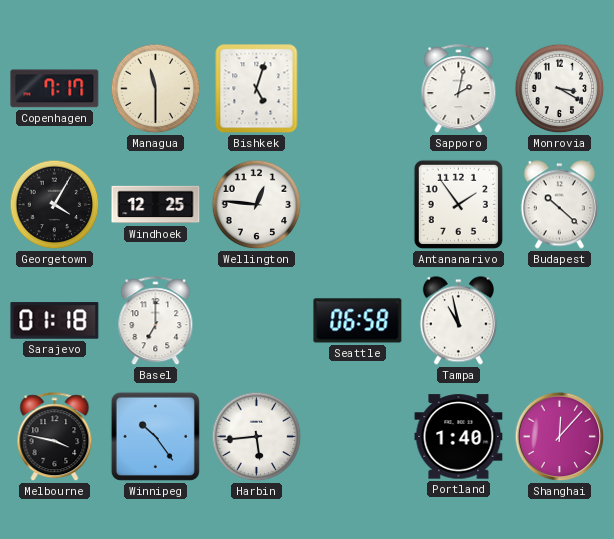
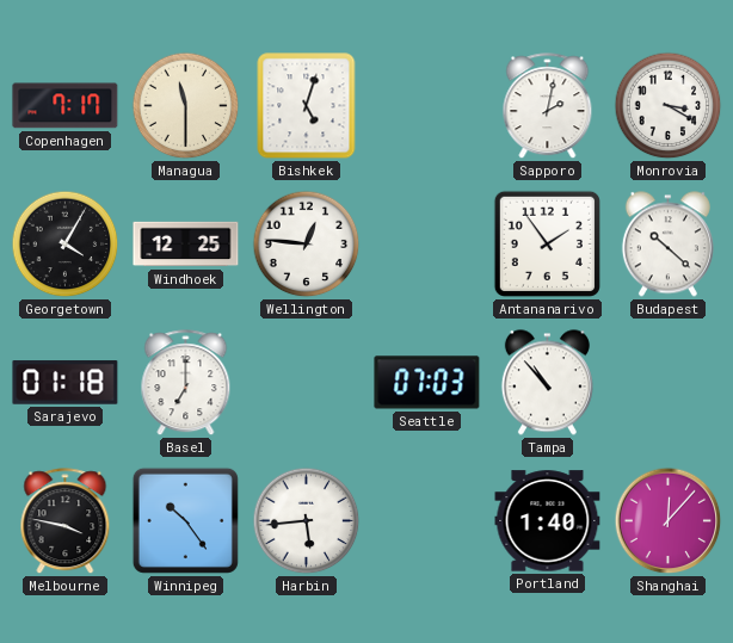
Seattle: 06:58 -> 07:03
Tampa: 10:58 -> 10:53
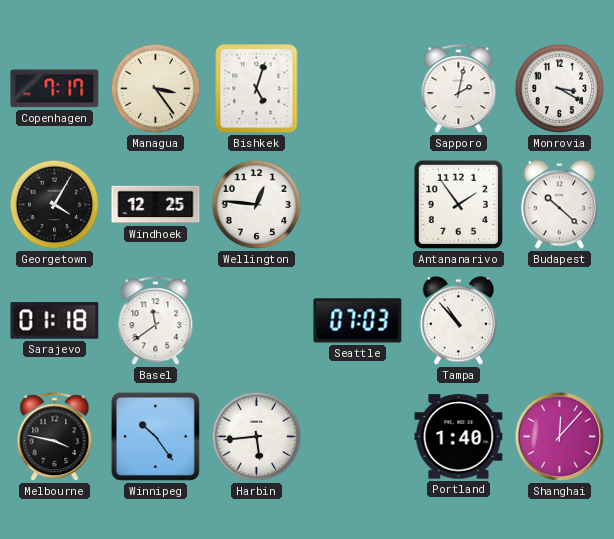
Managua: 11:30 -> 3:24
Basel: 7:00 -> 11:39
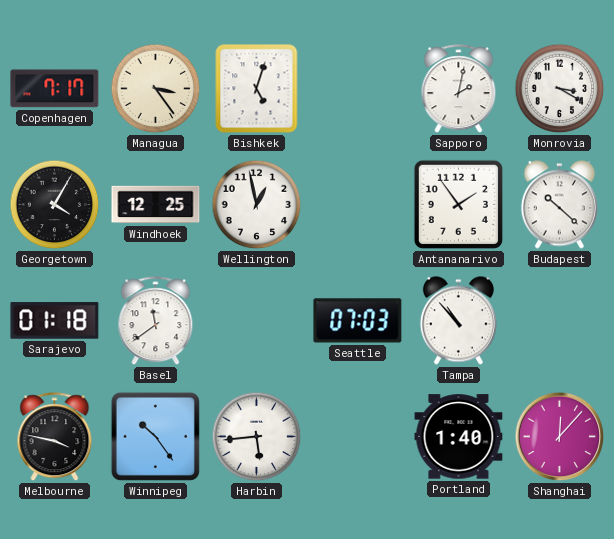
Wellington: 12:46 -> 12:58
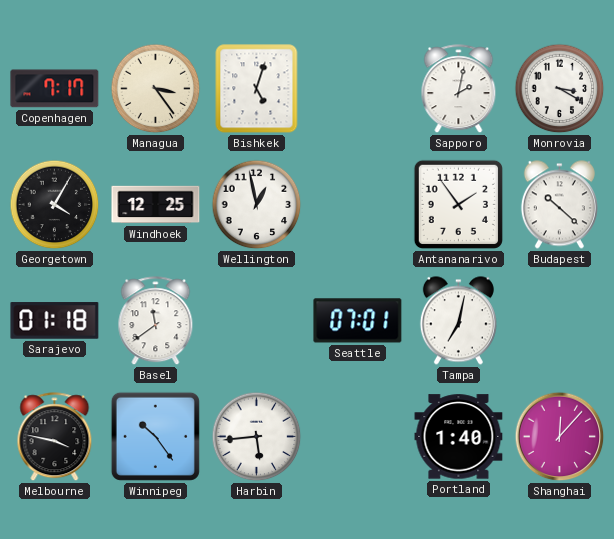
Seattle: 07:03 -> 07:01
Tampa: 10:53 -> 7:02
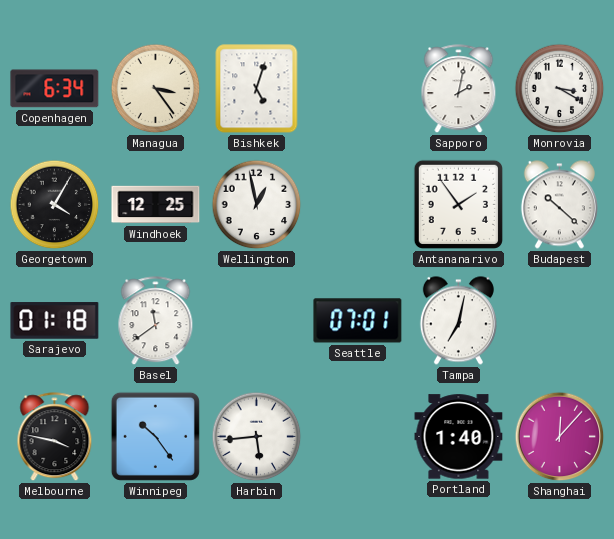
Copenhagen: 7:17 -> 6:34
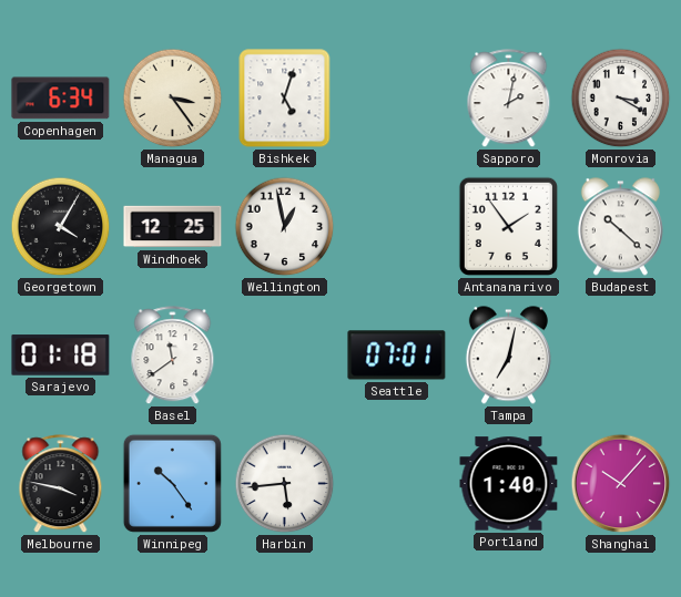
Shanghai: 12:07 -> 10:07
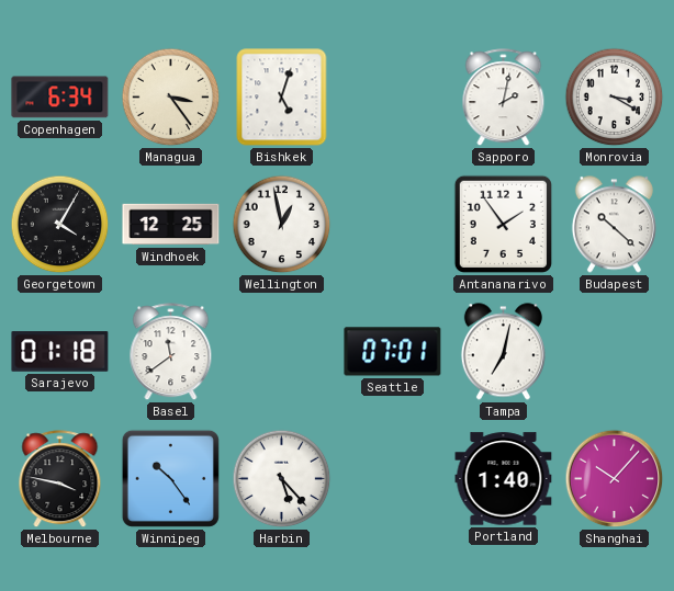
Harbin: 5:44 -> 5:23
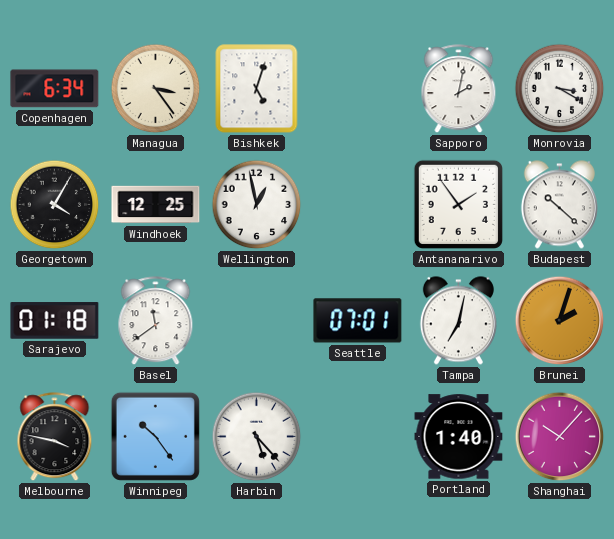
Brunei: none -> 2:03
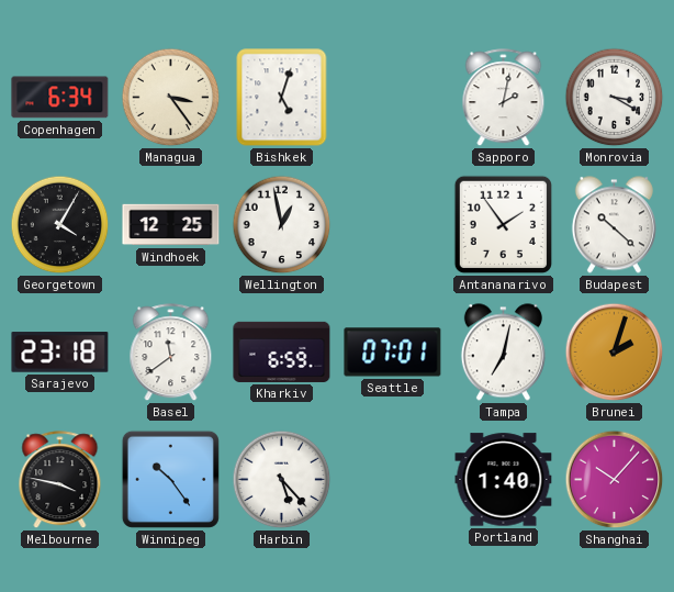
Sarajevo: 01:18 -> 23:18
Kharkiv: none -> 6:59
